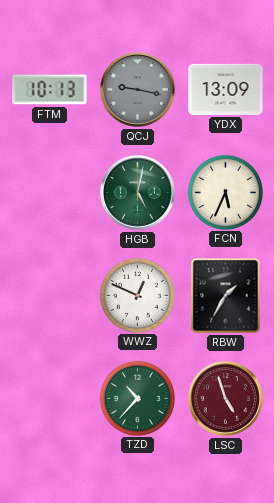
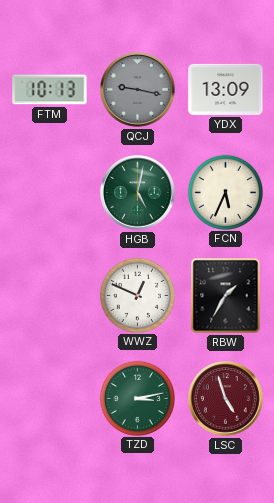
TZD: 10:37 -> 3:13
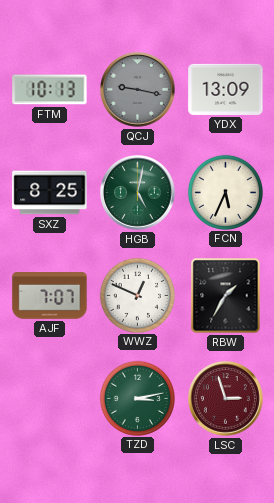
SXZ: none -> 8:25
AJF: none -> 7:07
LSC: 4:57 -> 2:57
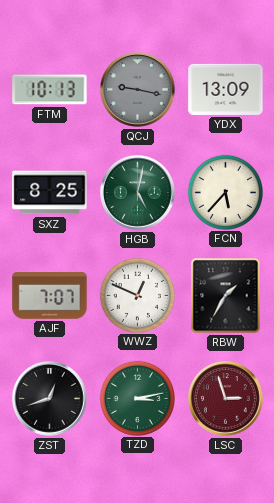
FCN: 5:34 -> 5:37
ZST: none -> 12:42
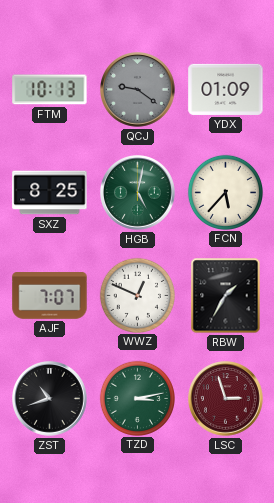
QCJ: 9:17 -> 9:21
YDX: 13:09 -> 01:09
ZST: 12:42 -> 10:42
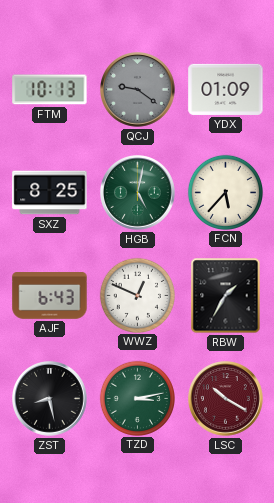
AJF: 7:07 -> 6:43
ZST: 10:42 -> 8:28
LSC: 2:57 -> 10:20
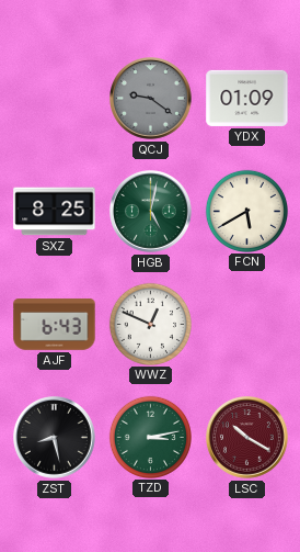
FTM: 10:13 -> none
FCN: 5:37 -> 5:40
RBW: 1:35 -> none
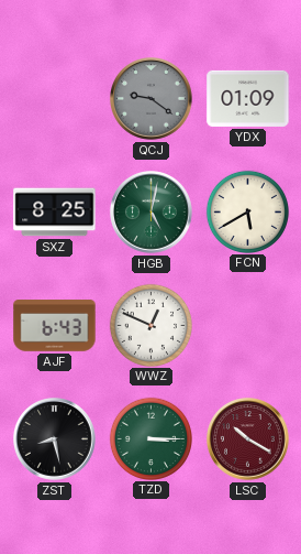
TZD: 3:13 -> 3:15
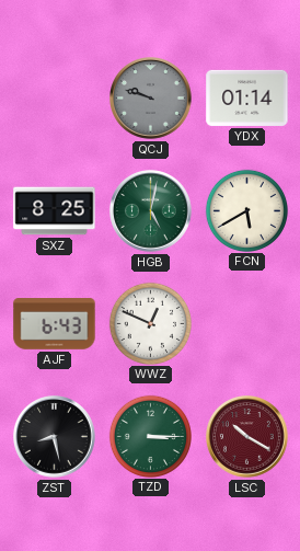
QCJ: 9:21 -> 9:48
YDX: 01:09 -> 01:14
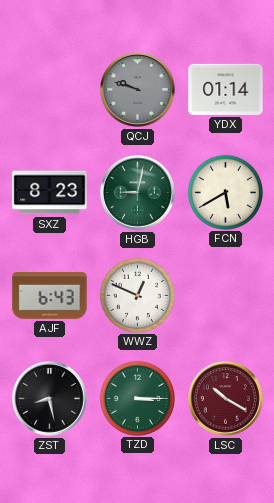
SXZ: 8:25 -> 8:23
HGB: 5:02 -> 9:02
